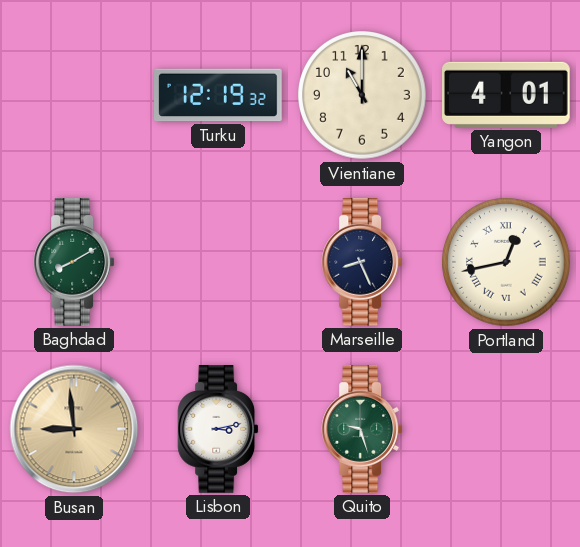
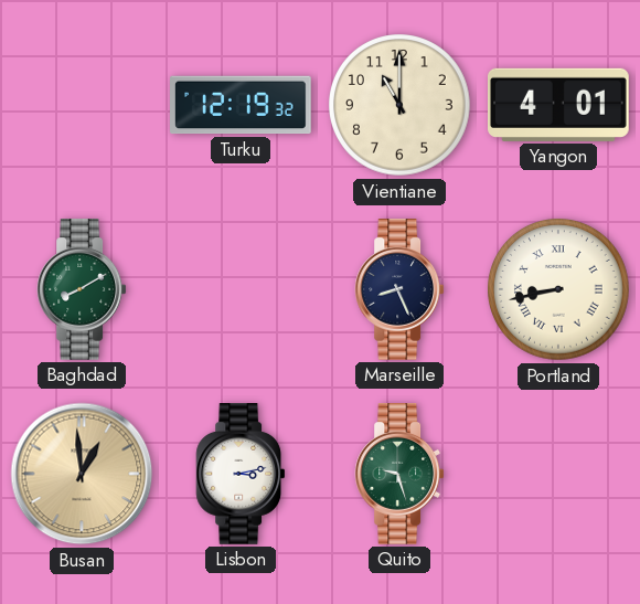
Portland: 12:43 -> 8:43
Busan: 8:59 -> 12:59
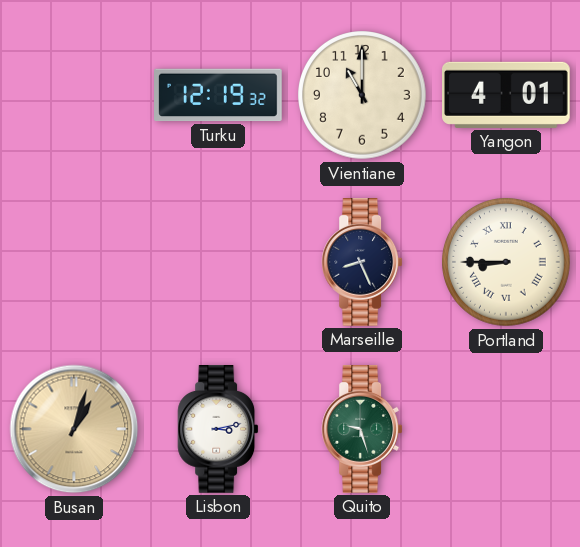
Baghdad: 8:10 -> none
Portland: 8:43 -> 8:45
Busan: 12:59 -> 1:03
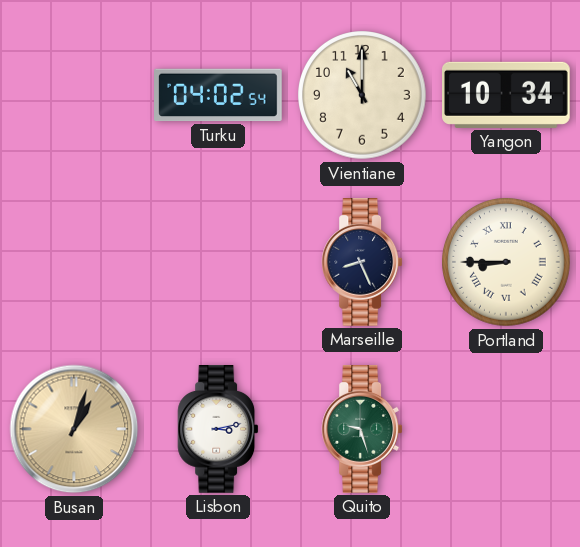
Turku: 12:19 -> 04:02
Yangon: 4:01 -> 10:34
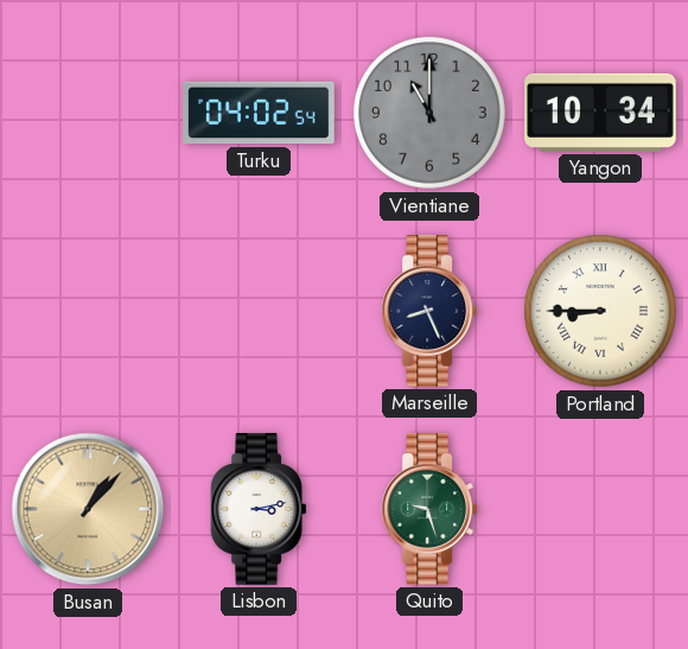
Vientiane dial: cream -> grey
Busan: 1:03 -> 1:07
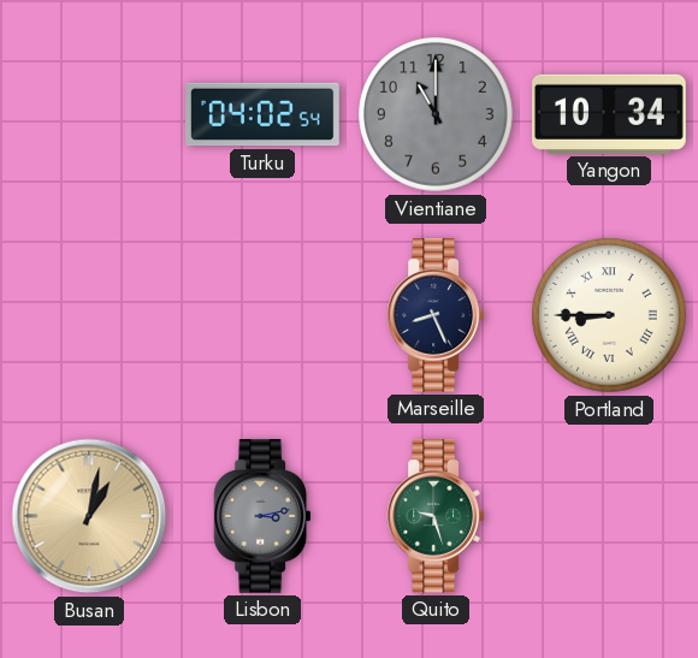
Busan: 1:07 -> 1:02
Lisbon dial: white -> grey
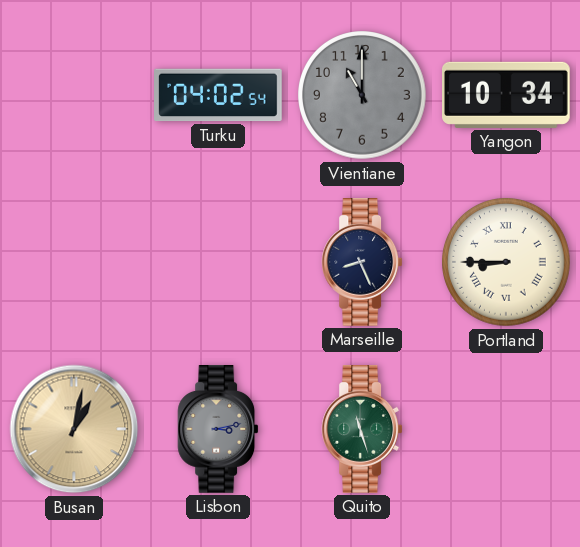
Quito: 9:27 -> 11:27
